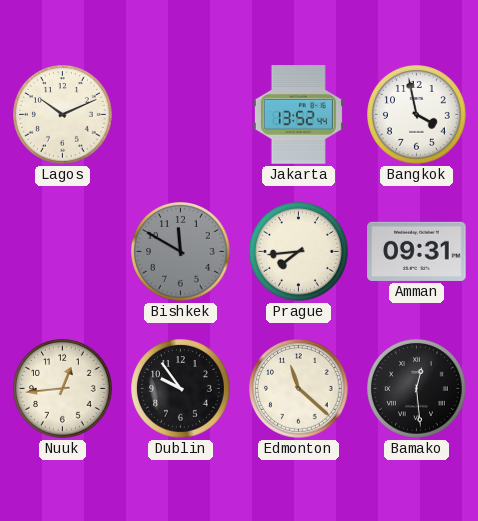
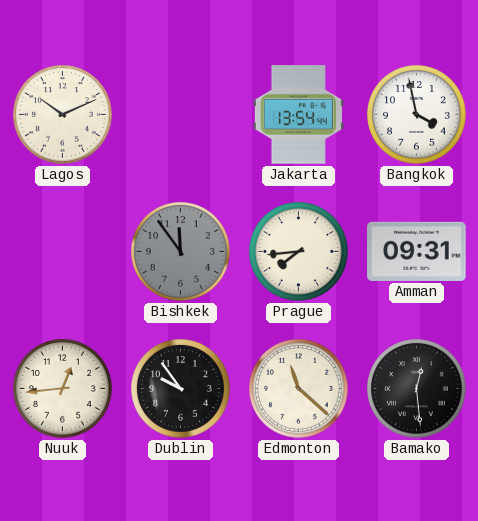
Jakarta: 13:52 -> 13:54
Bishkek: 11:50 -> 11:54
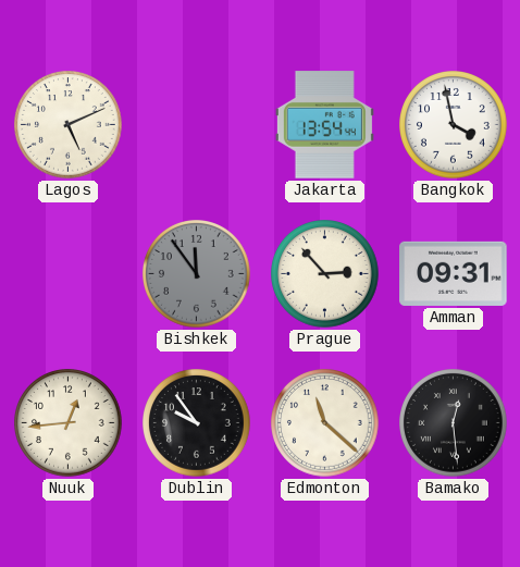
Lagos: 10:11 -> 5:11
Prague: 7:44 -> 2:53
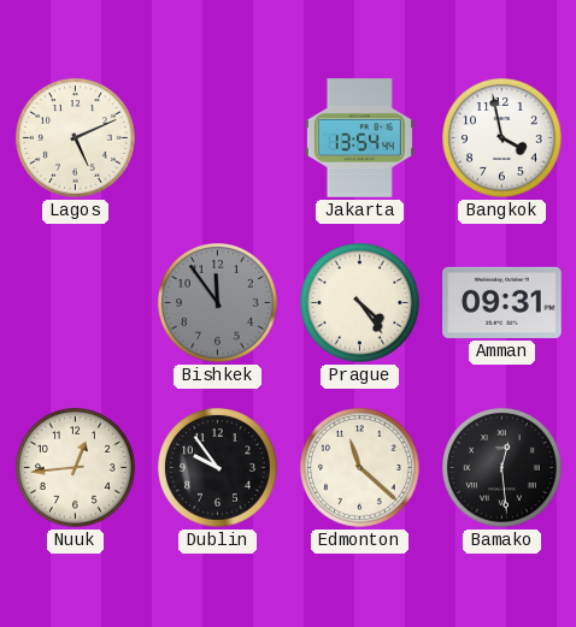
Prague: 2:53 -> 4:24
